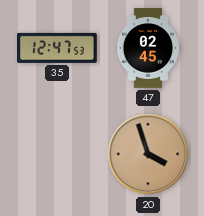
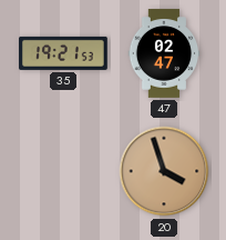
35: 12:47 -> 19:21
47: 02:45 -> 02:47
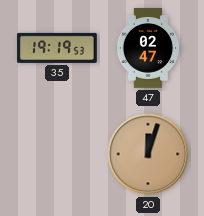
35: 19:21 -> 19:19
20: 3:57 -> 12:03
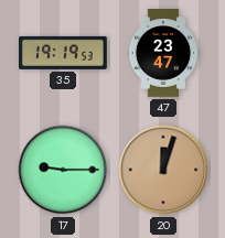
47: 02:47 -> 23:47
17: none -> 9:15
